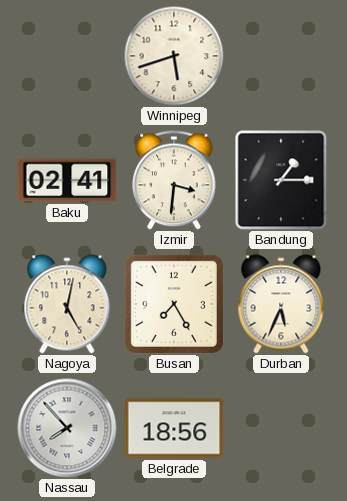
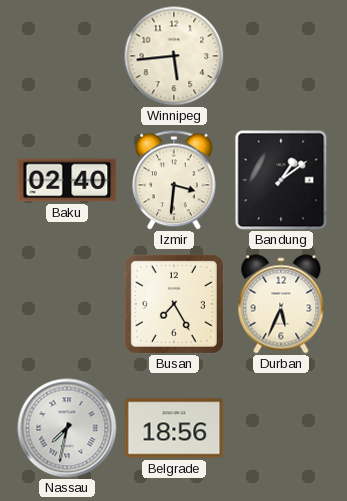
Winnipeg: 5:42 -> 5:44
Baku: 02:41 -> 02:40
Bandung: 1:15 -> 1:09
Nagoya: 5:02 -> none
Nassau: 7:53 -> 7:32
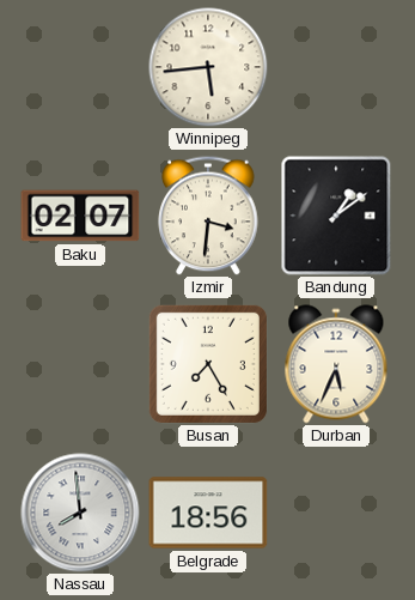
Baku: 02:40 -> 02:07
Nassau: 7:32 -> 7:59
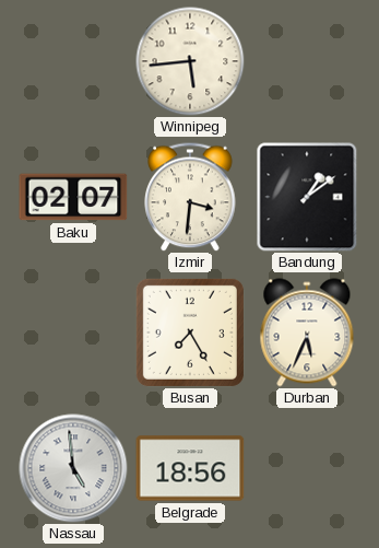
Nassau: 7:59 -> 4:59
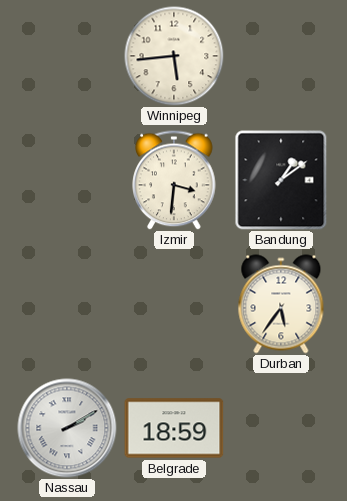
Baku: 02:07 -> none
Busan: 7:25 -> none
Durban: 5:34 -> 5:36
Nassau: 4:59 -> 2:10
Belgrade: 18:56 -> 18:59
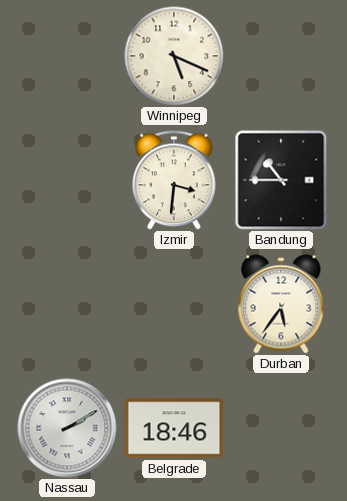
Winnipeg: 5:44 -> 5:19
Bandung: 1:09 -> 10:45
Belgrade: 18:59 -> 18:46
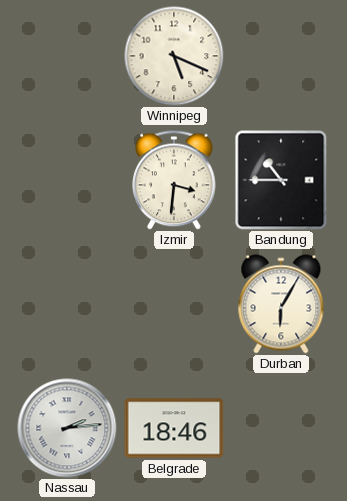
Durban: 5:36 -> 6:05
Nassau: 2:10 -> 2:14
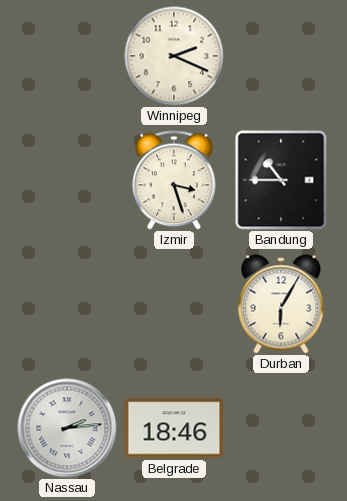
Winnipeg: 5:19 -> 2:19
Izmir: 3:31 -> 3:27
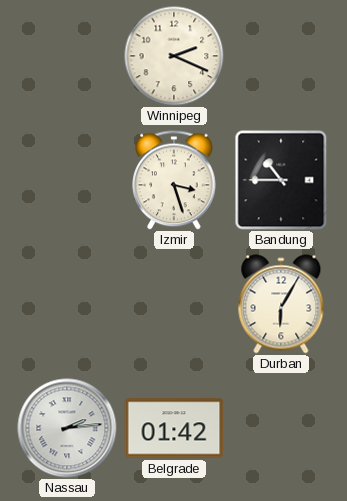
Belgrade: 18:46 -> 01:42
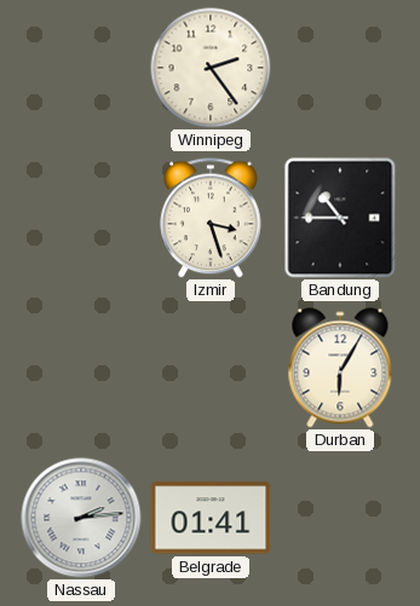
Winnipeg: 2:19 -> 2:24
Belgrade: 01:42 -> 01:41
